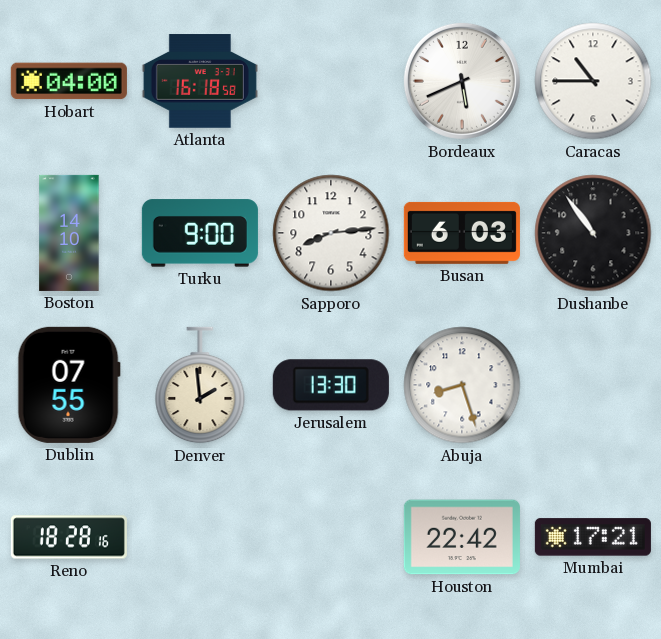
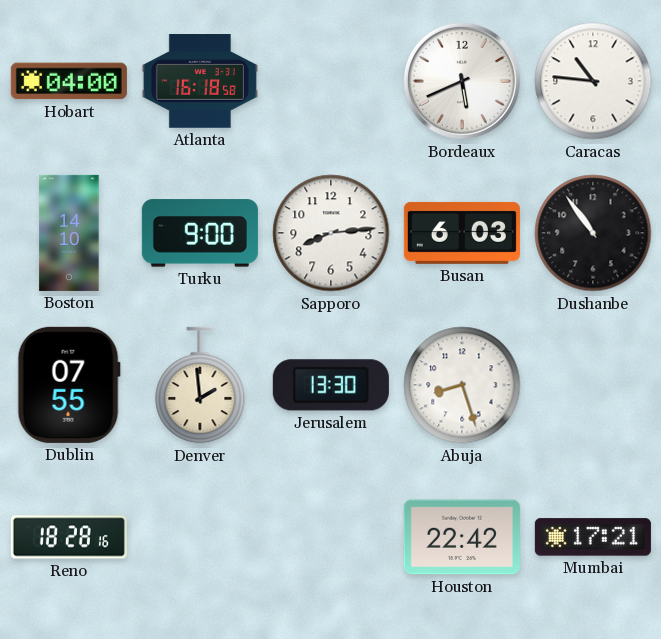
Caracas: 10:45 -> 10:46
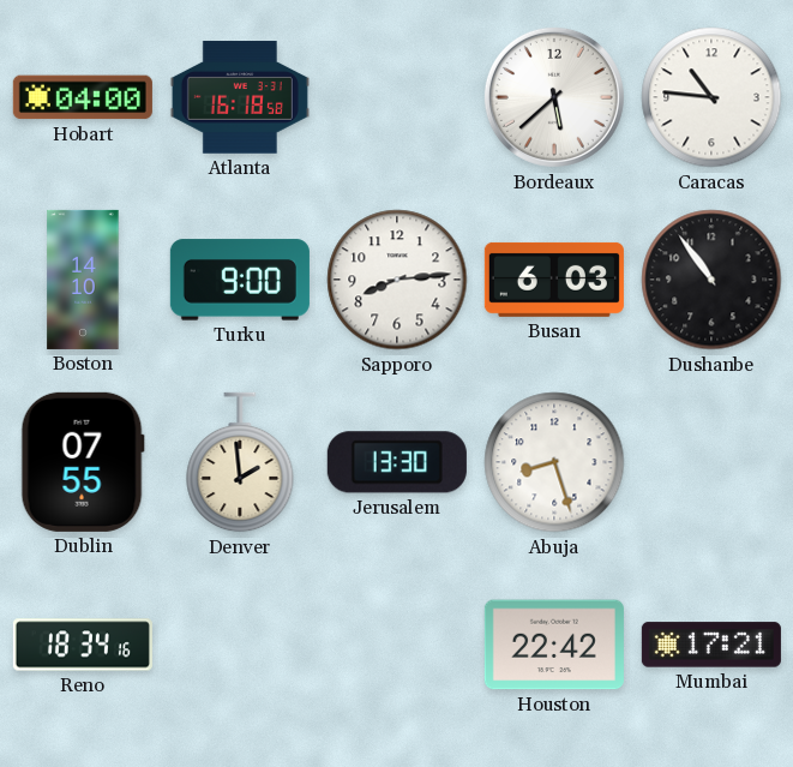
Bordeaux: 5:41 -> 5:38
Reno: 18:28 -> 18:34
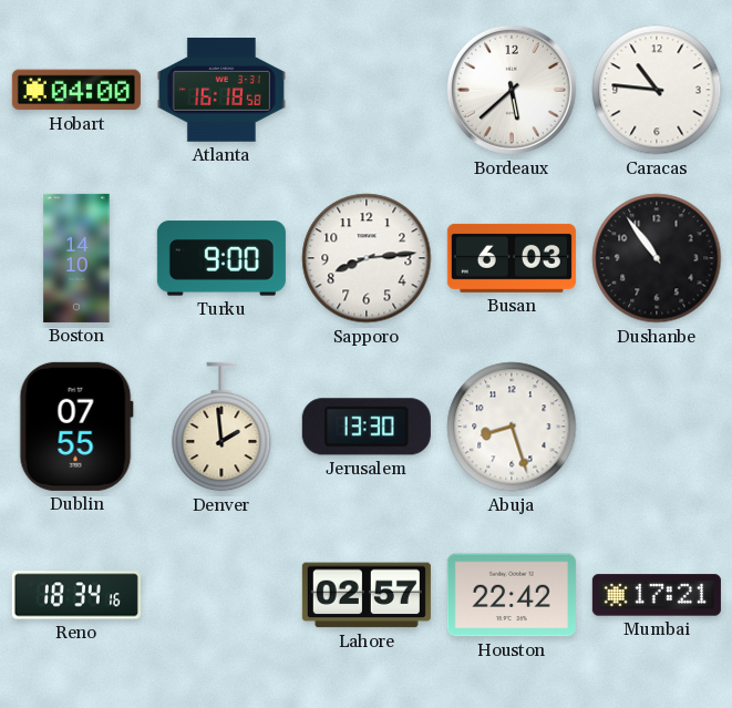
Lahore: none -> 02:57
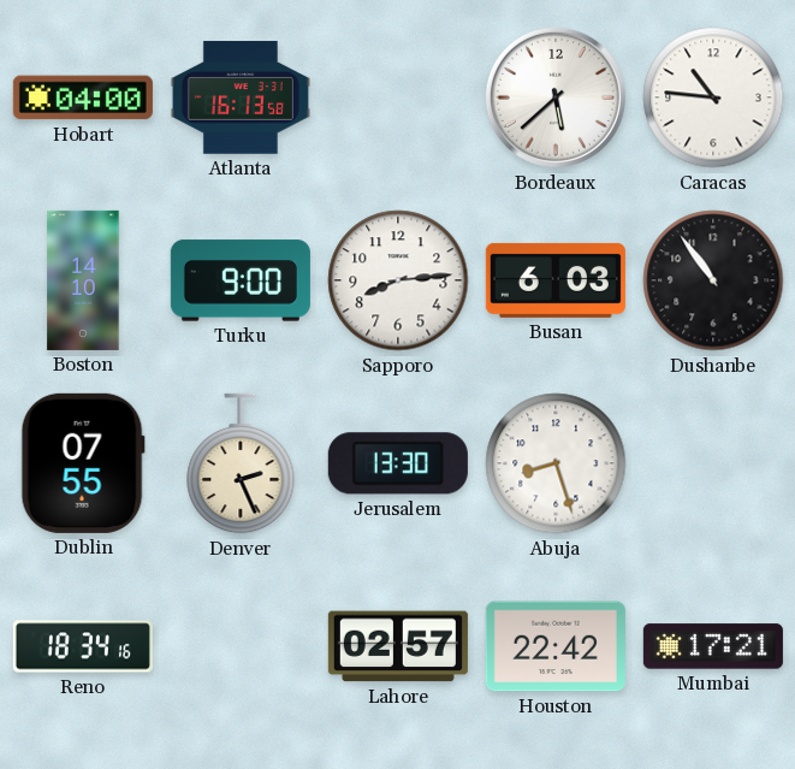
Atlanta: 16:18 -> 16:13
Denver: 1:59 -> 2:26
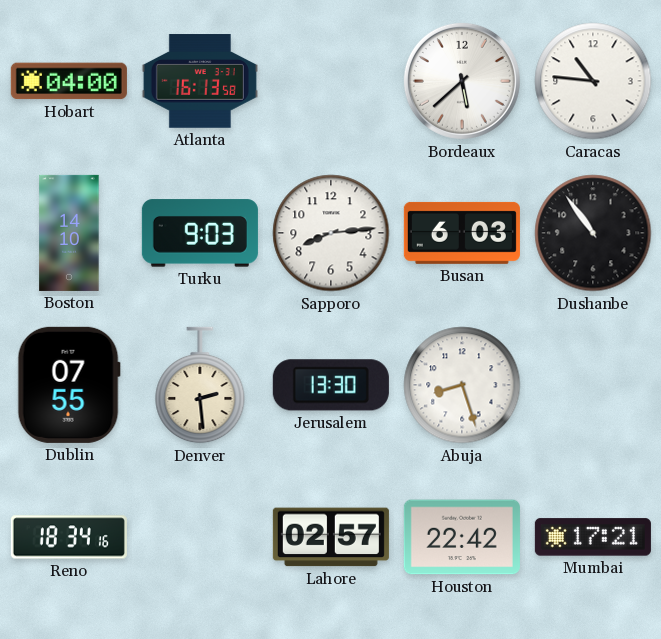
Turku: 9:00 -> 9:03
Denver: 2:26 -> 2:29
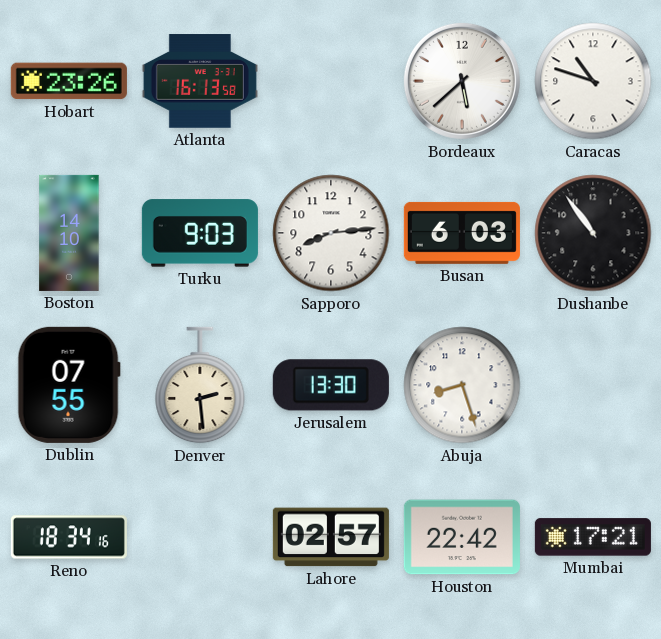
Hobart: 04:00 -> 23:26
Caracas: 10:46 -> 10:48
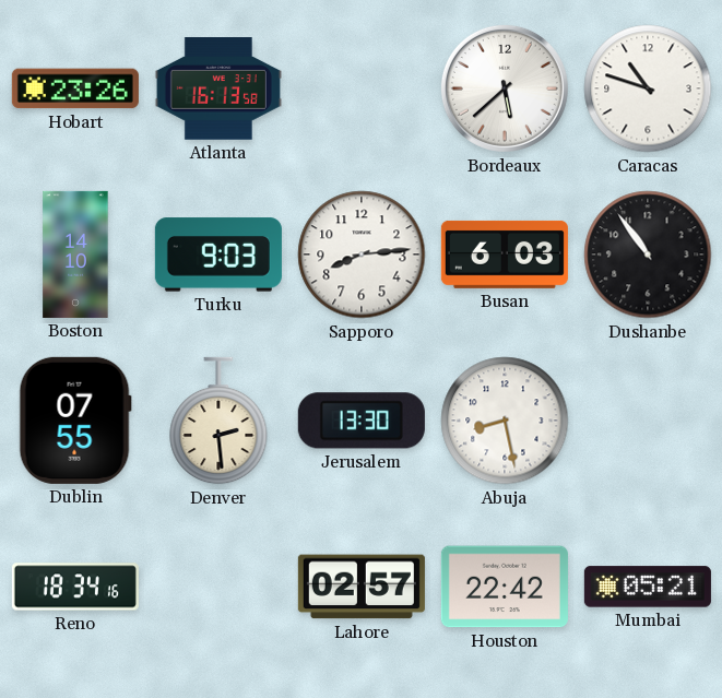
Abuja: 8:27 -> 8:28
Mumbai: 17:21 -> 05:21
